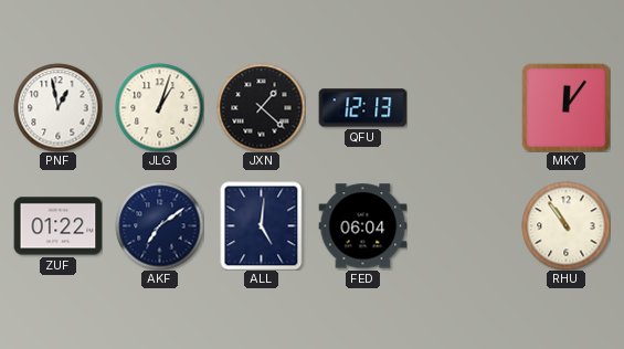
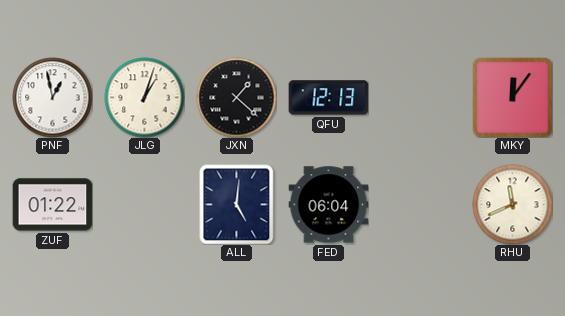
AKF: 7:09 -> none
RHU: 10:54 -> 11:41
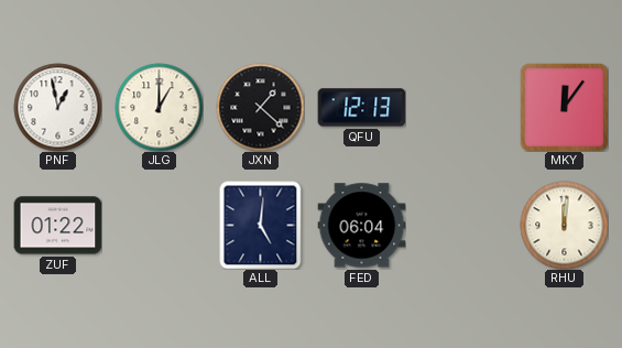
JLG: 1:03 -> 1:00
RHU: 11:41 -> 12:01
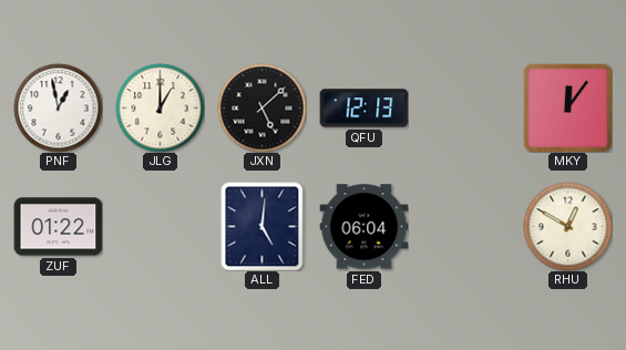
JXN: 1:22 -> 5:08
RHU: 12:01 -> 12:50
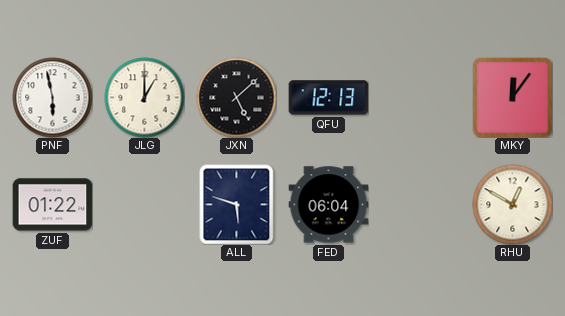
PNF: 12:58 -> 5:58
ALL: 5:01 -> 5:48
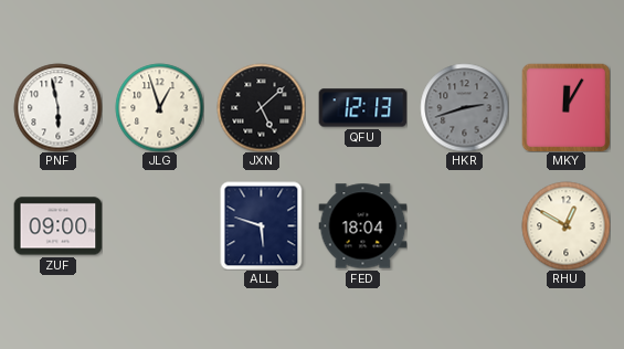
JLG: 1:00 -> 12:57
HKR: none -> 2:42
MKY: 12:06 -> 12:05
ZUF: 01:22 -> 09:00
FED: 06:04 -> 18:04
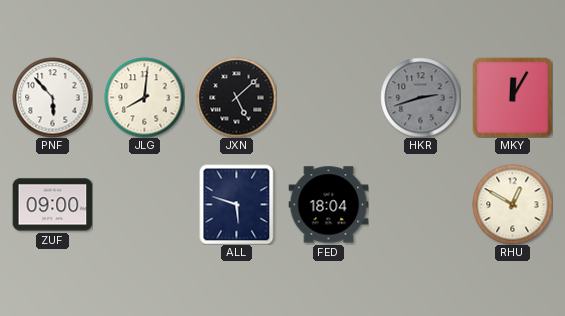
PNF: 5:58 -> 5:53
JLG: 12:57 -> 8:01
QFU: 12:13 -> none
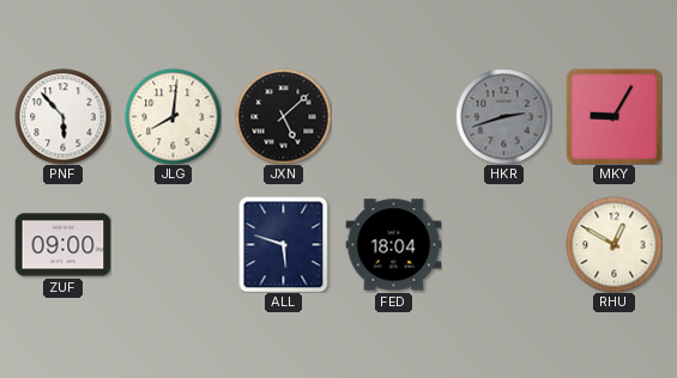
MKY: 12:05 -> 9:05
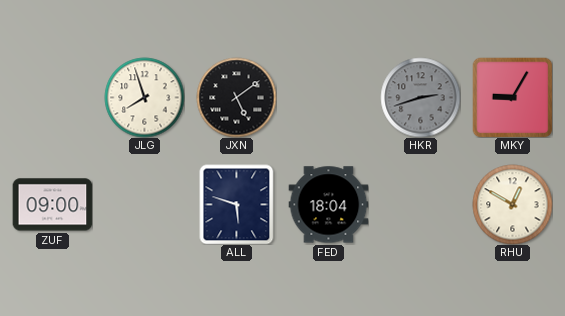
PNF: 5:53 -> none
JLG: 8:01 -> 7:57
JXN: 5:08 -> 5:09
